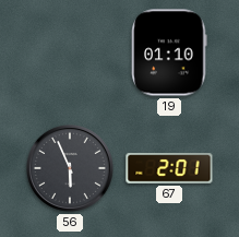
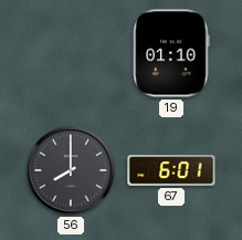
56: 5:56 -> 8:00
67: 2:01 -> 6:01
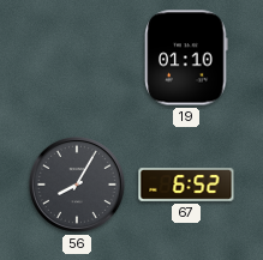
56: 8:00 -> 8:05
67: 6:01 -> 6:52
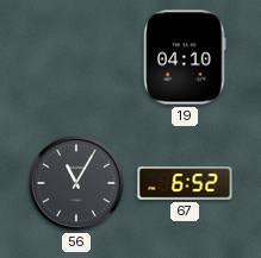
19: 01:10 -> 04:10
56: 8:05 -> 11:05
